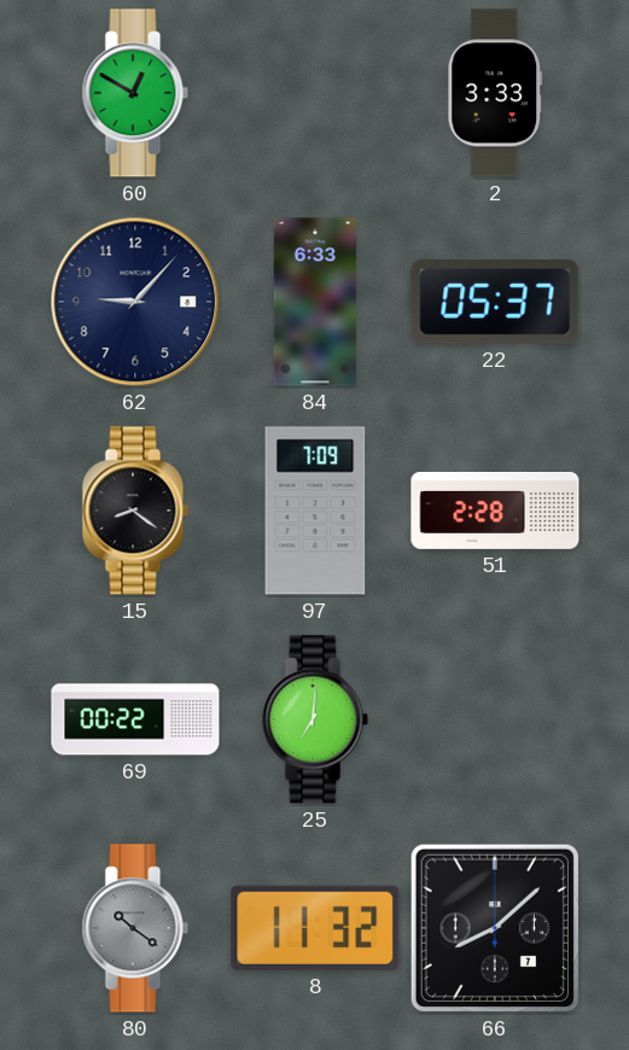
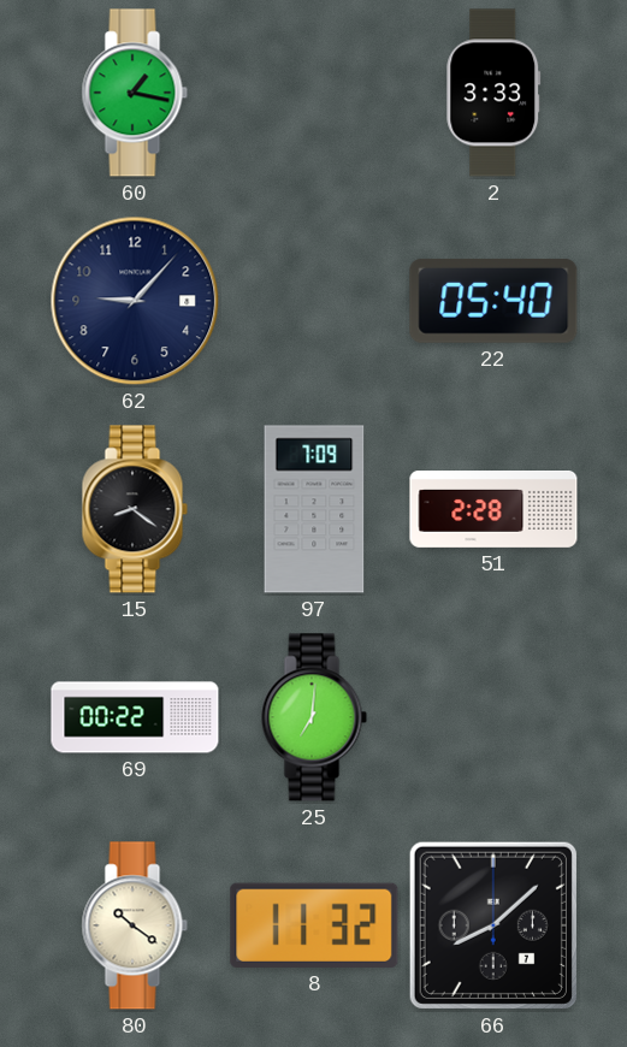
60: 12:50 -> 1:17
84: 6:33 -> none
22: 05:37 -> 05:40
80 dial: grey -> cream
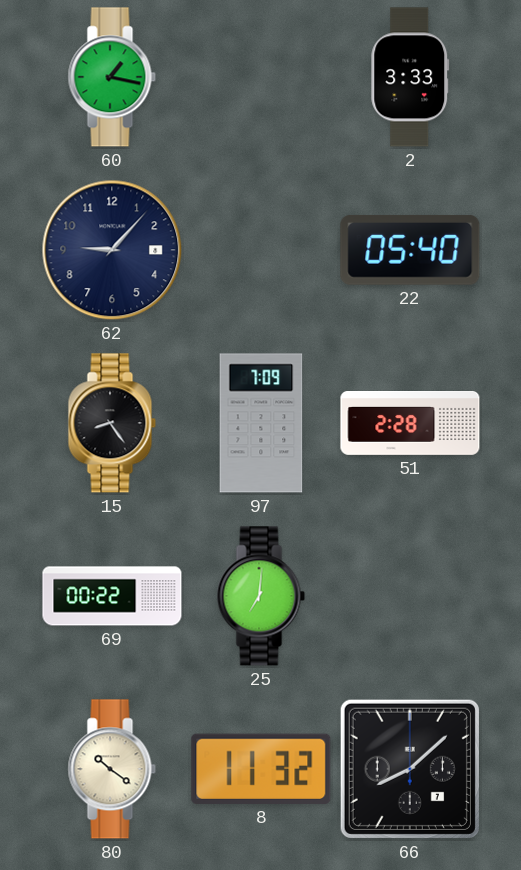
15: 8:21 -> 8:24
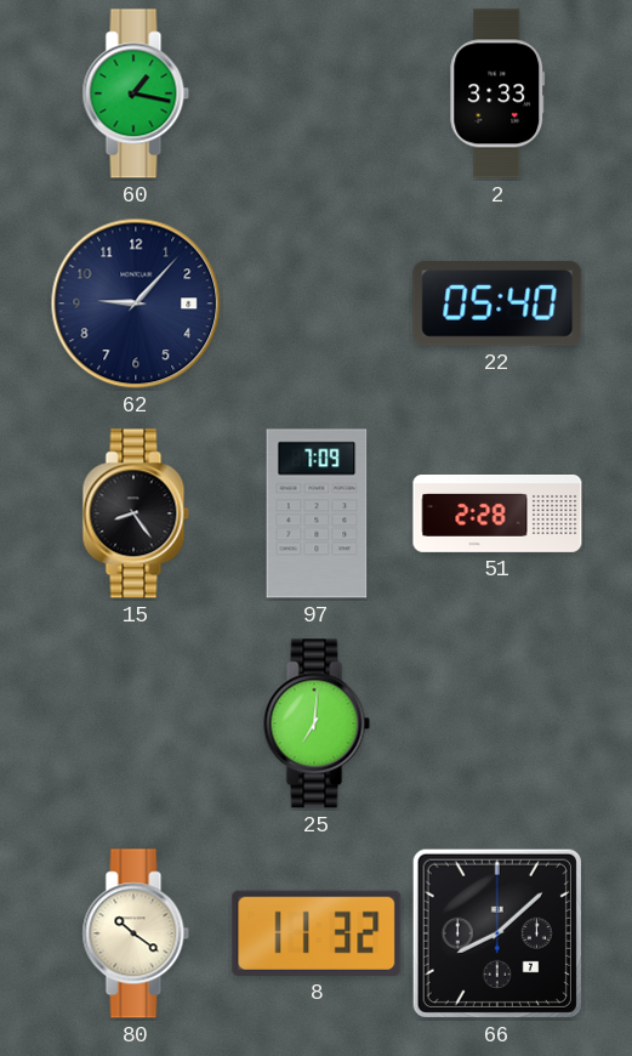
69: 00:22 -> none
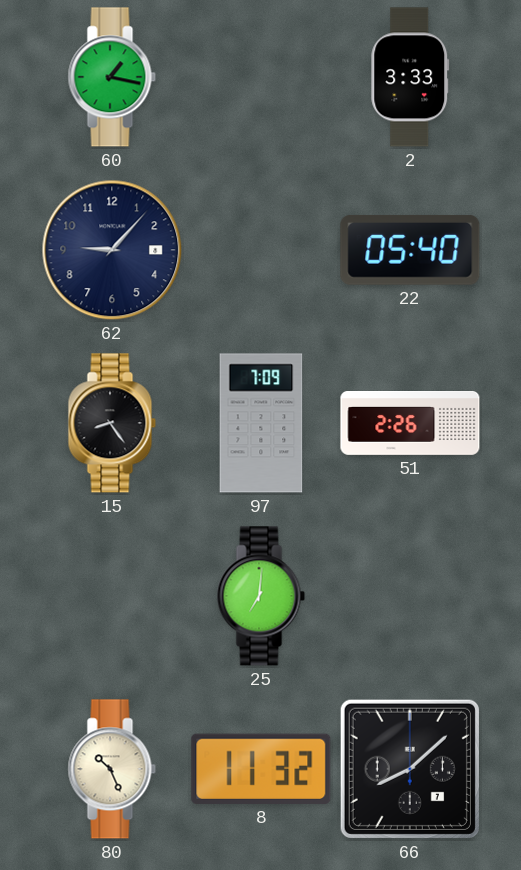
51: 2:28 -> 2:26
80: 10:21 -> 10:26
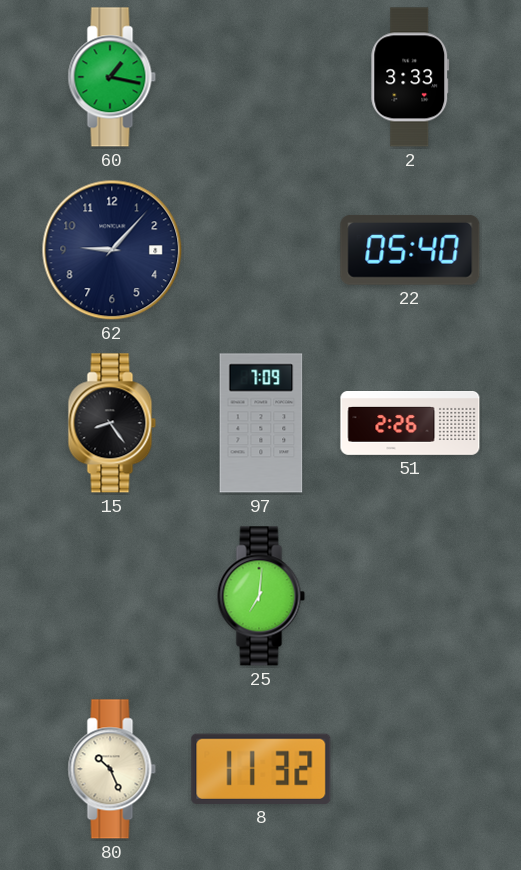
66: 8:08 -> none
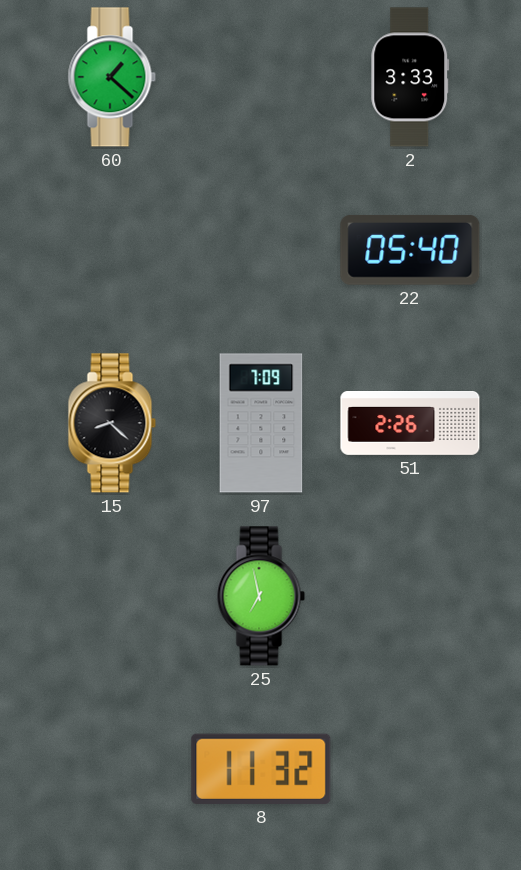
60: 1:17 -> 1:22
62: 9:07 -> none
15: 8:24 -> 8:22
25: 7:01 -> 6:58
80: 10:26 -> none
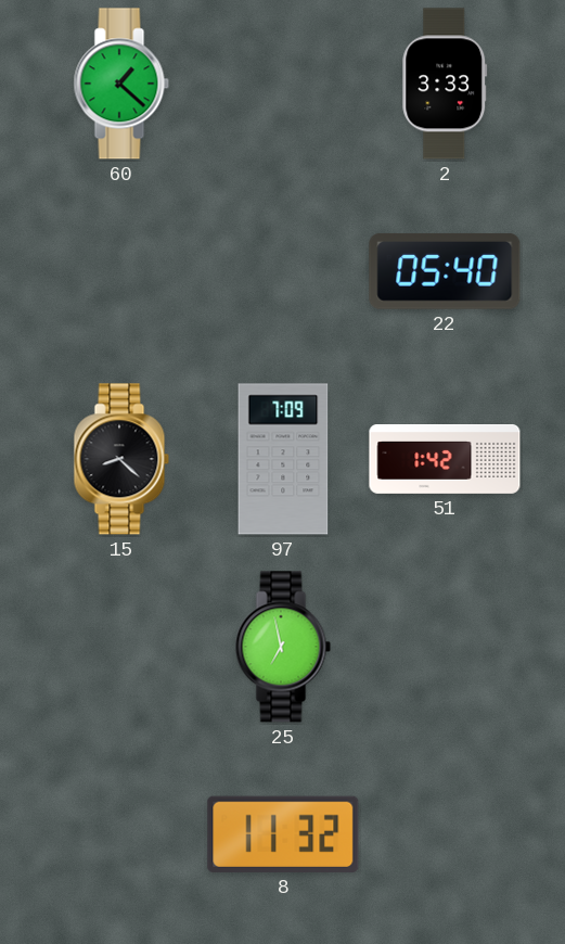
51: 2:26 -> 1:42
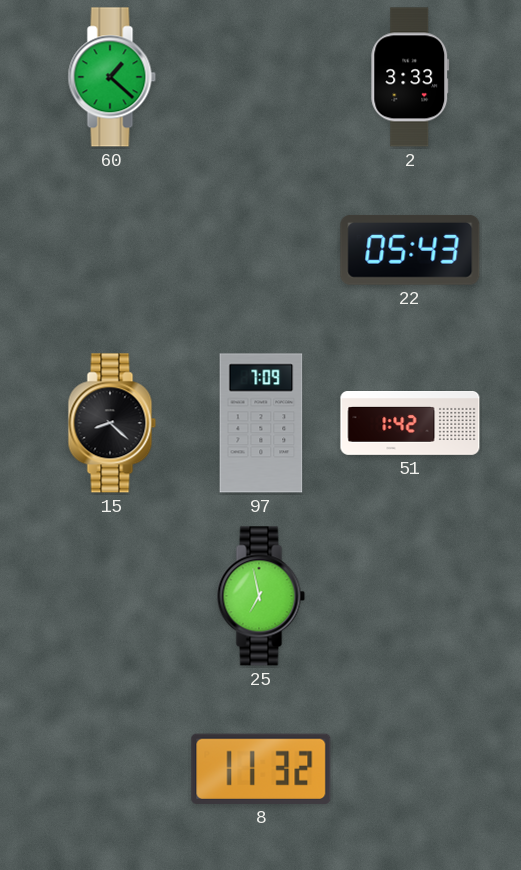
22: 05:40 -> 05:43
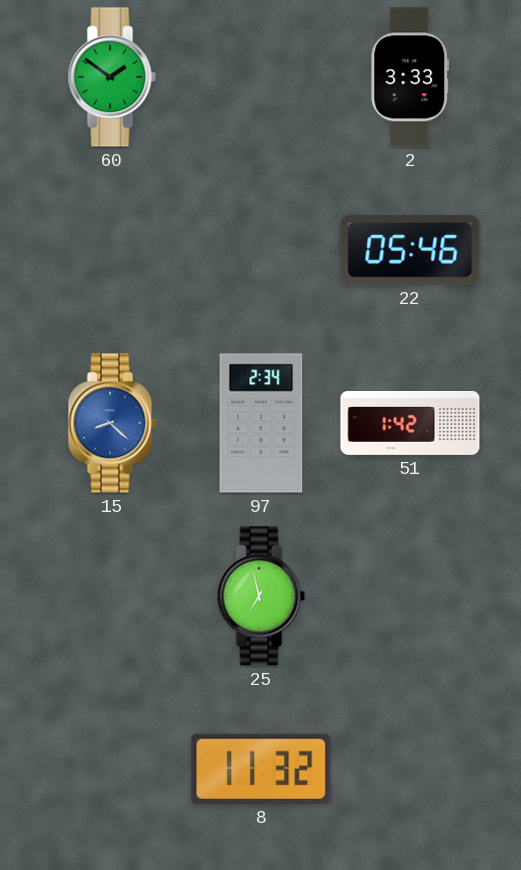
60: 1:22 -> 1:51
22: 05:43 -> 05:46
15 dial: black -> blue
97: 7:09 -> 2:34
